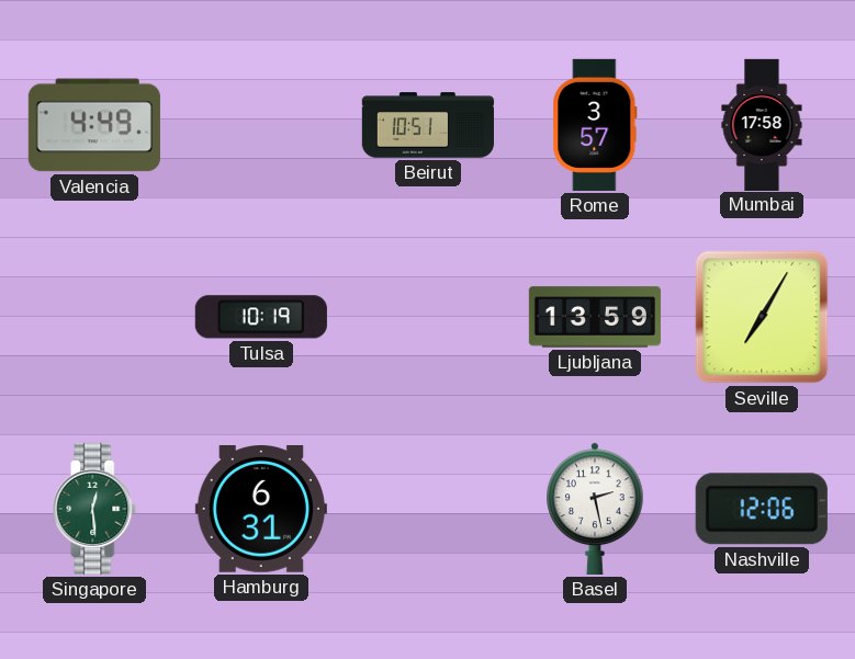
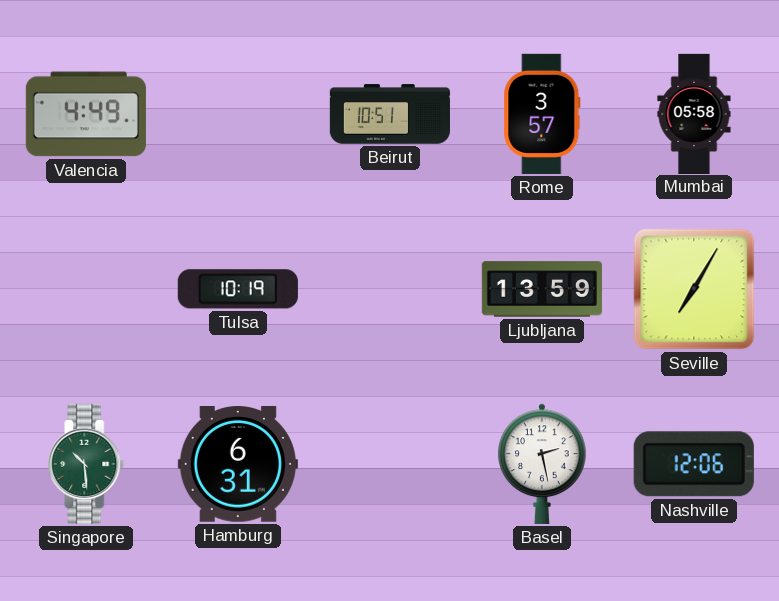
Mumbai: 17:58 -> 05:58
Singapore: 12:29 -> 10:29
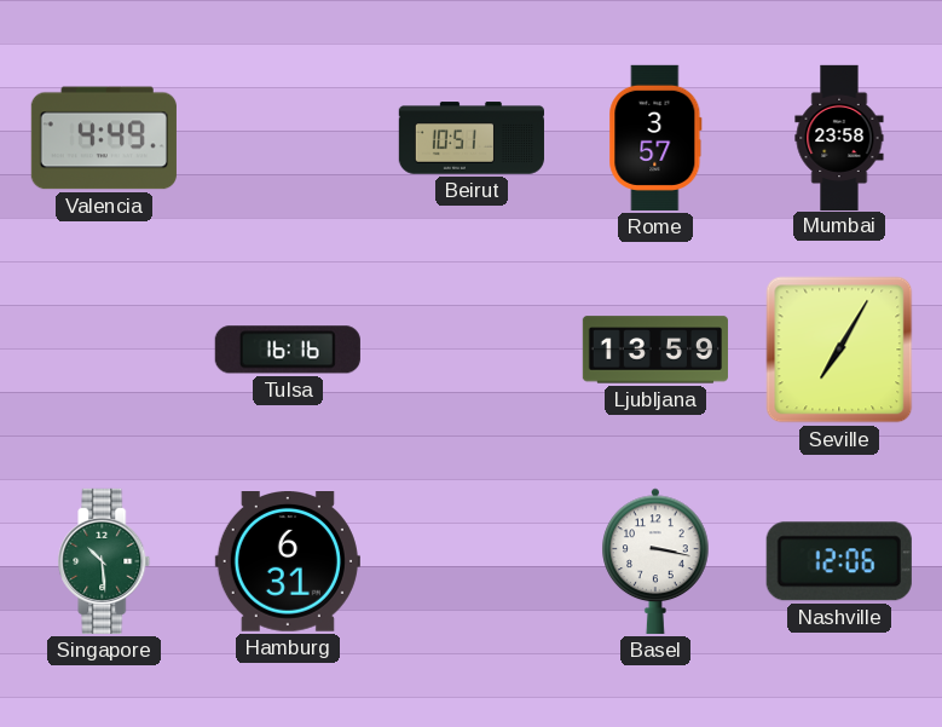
Mumbai: 05:58 -> 23:58
Tulsa: 10:19 -> 16:16
Basel: 2:28 -> 3:17
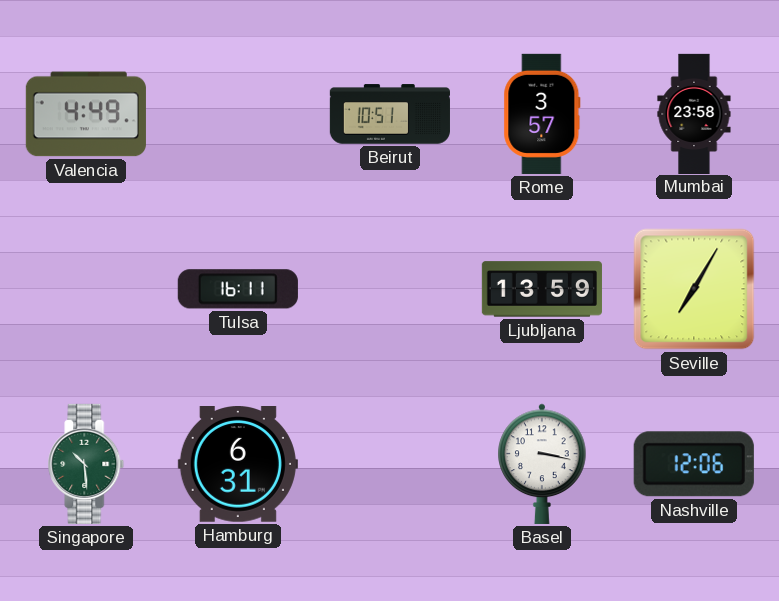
Tulsa: 16:16 -> 16:11
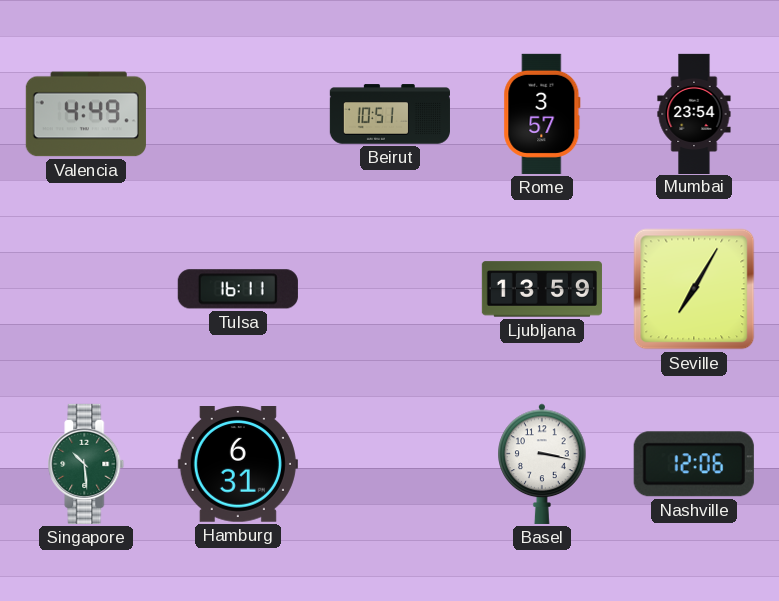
Mumbai: 23:58 -> 23:54
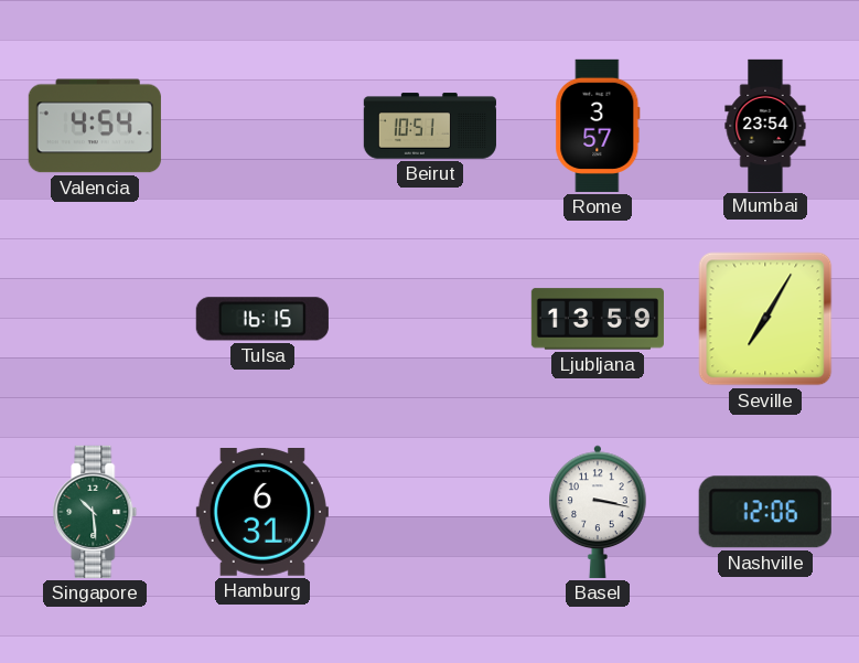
Valencia: 4:49 -> 4:54
Tulsa: 16:11 -> 16:15
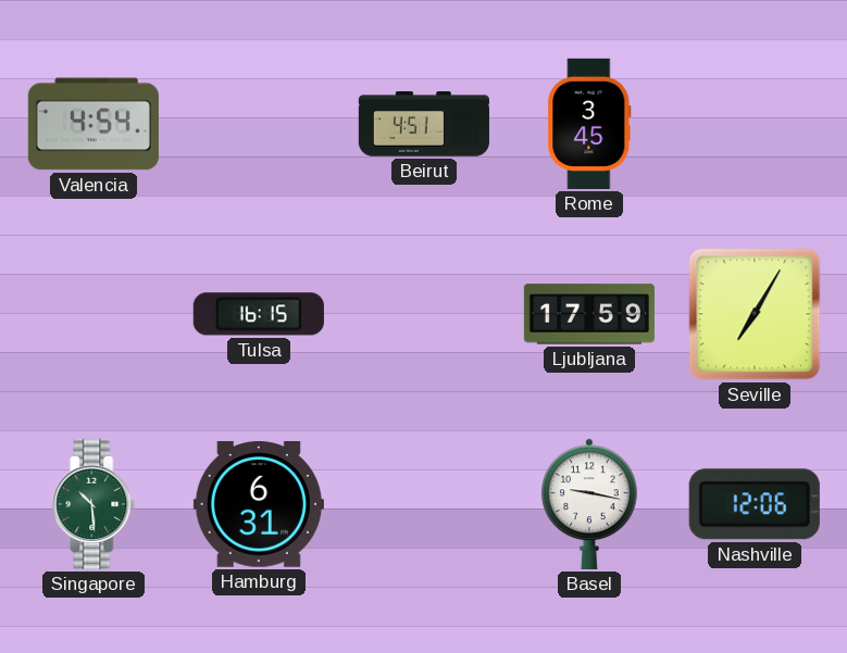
Beirut: 10:51 -> 4:51
Rome: 3:57 -> 3:45
Mumbai: 23:54 -> none
Ljubljana: 13:59 -> 17:59
Basel: 3:17 -> 9:17
